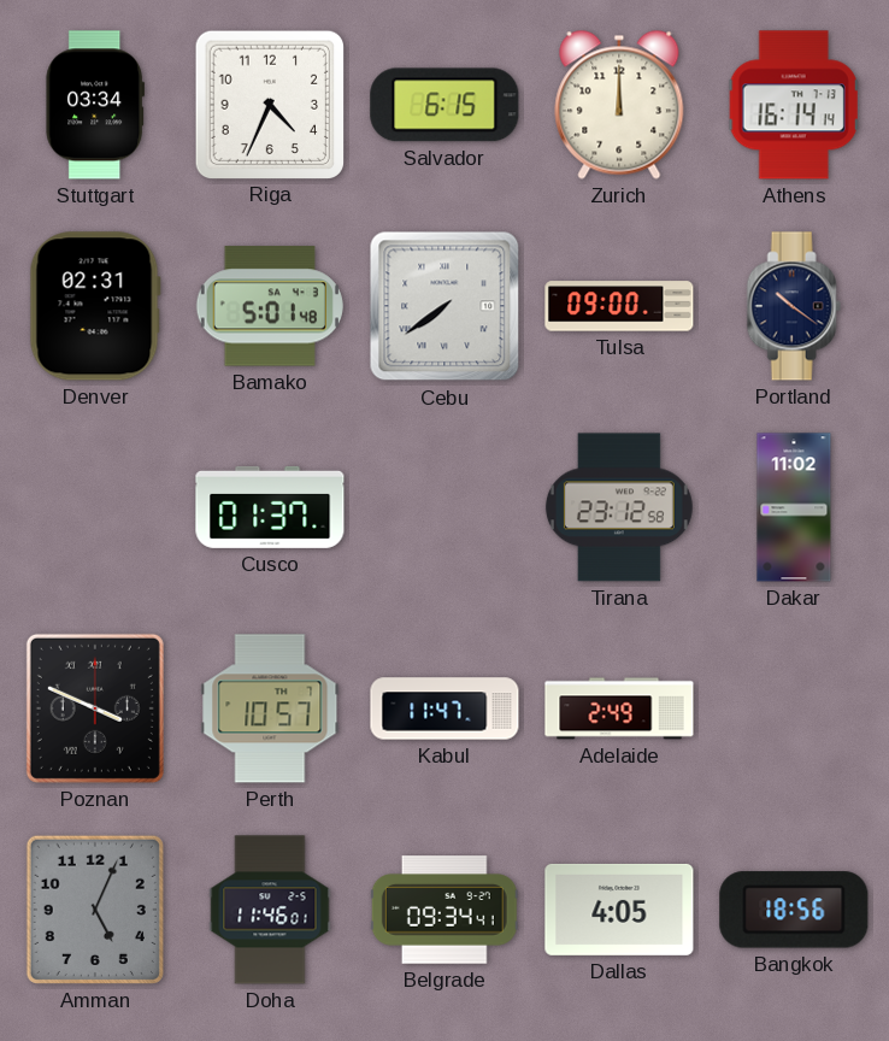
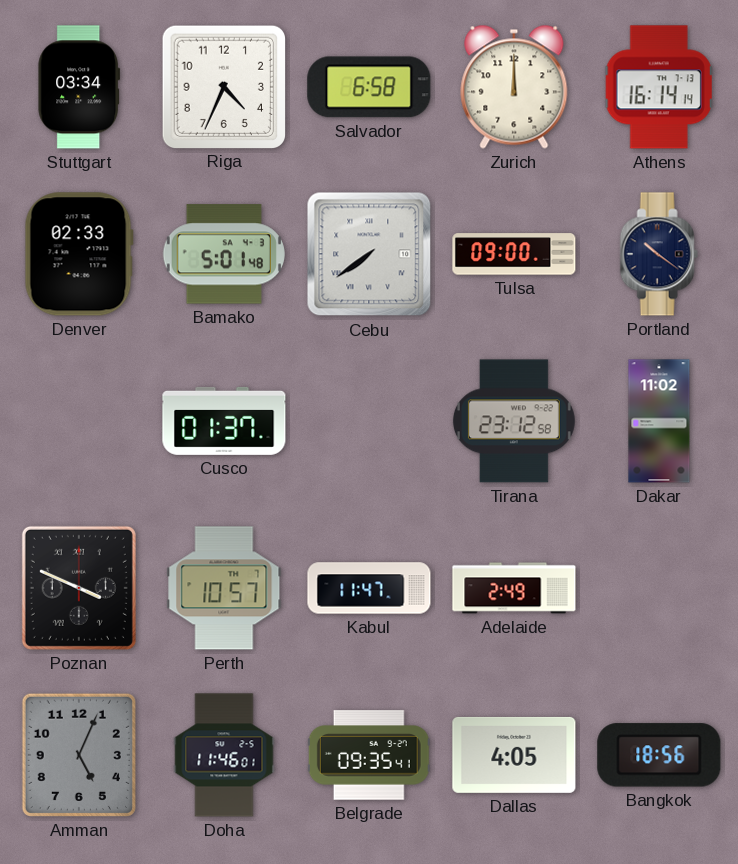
Salvador: 6:15 -> 6:58
Denver: 02:31 -> 02:33
Belgrade: 09:34 -> 09:35
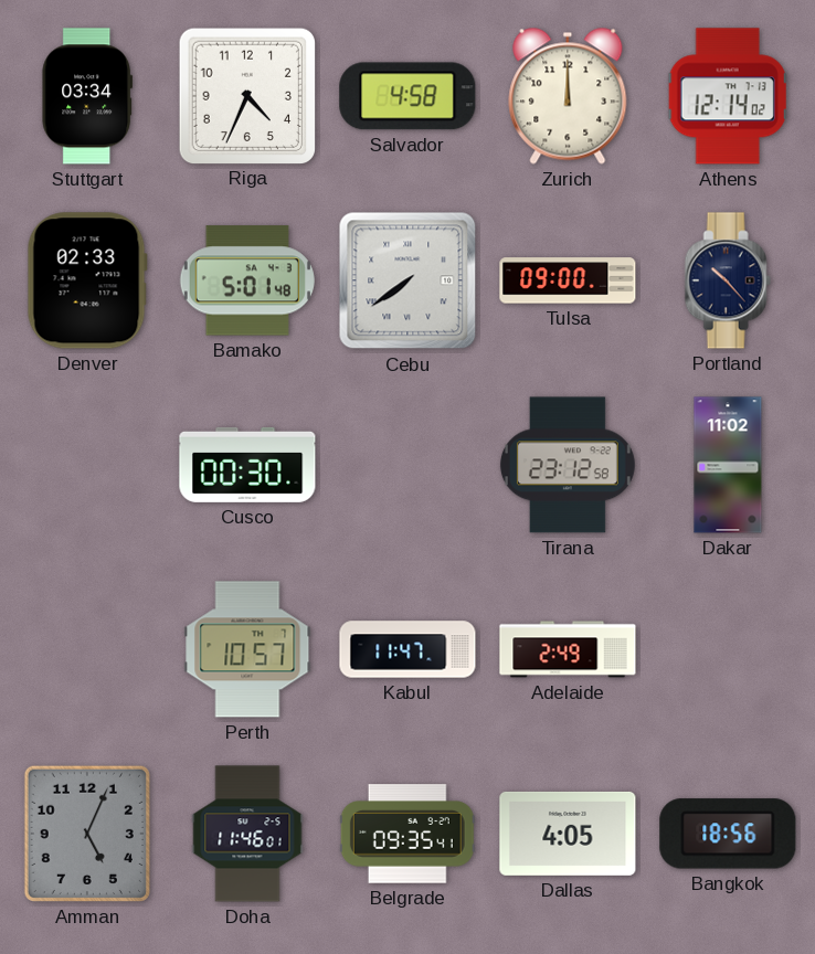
Salvador: 6:58 -> 4:58
Athens: 16:14 -> 12:14
Portland: 10:21 -> 10:23
Cusco: 01:37 -> 00:30
Poznan: 3:49 -> none
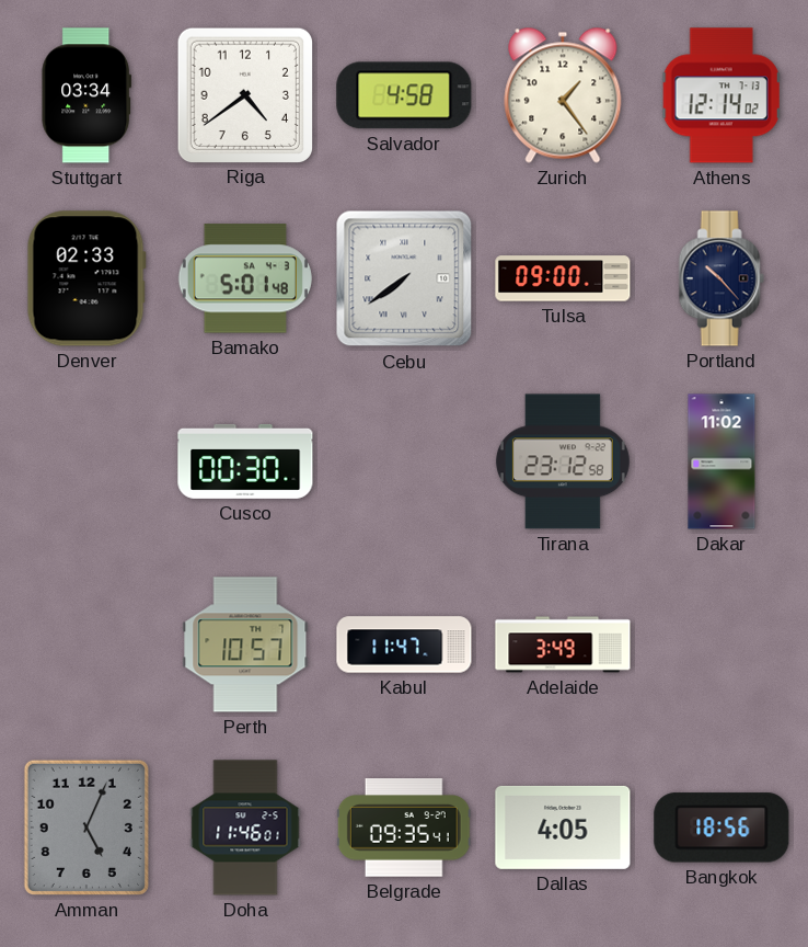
Riga: 4:34 -> 4:39
Zurich: 12:00 -> 1:24
Adelaide: 2:49 -> 3:49
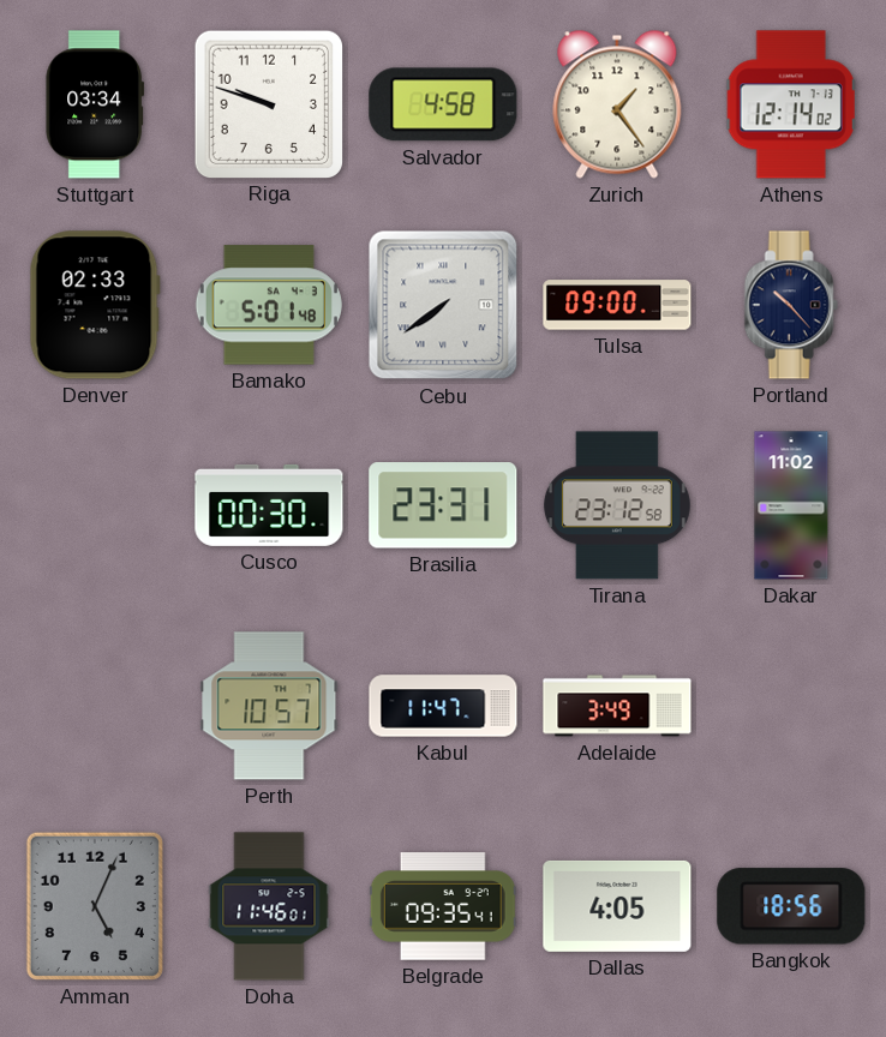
Riga: 4:39 -> 9:48
Brasilia: none -> 23:31
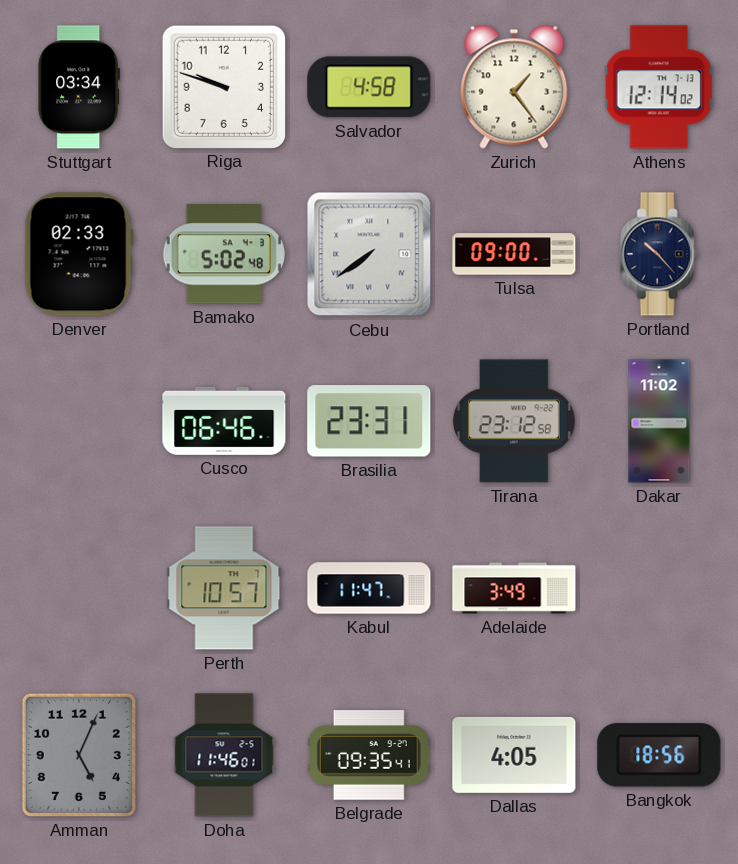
Bamako: 5:01 -> 5:02
Cusco: 00:30 -> 06:46
